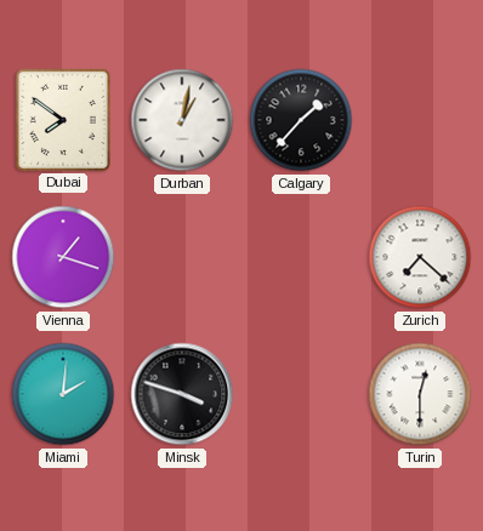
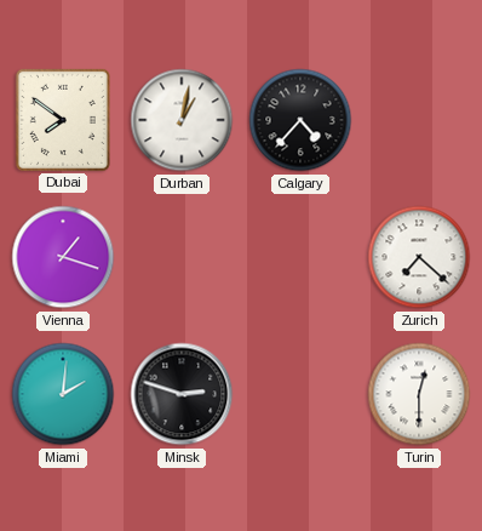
Calgary: 1:37 -> 4:37
Minsk: 3:48 -> 2:48
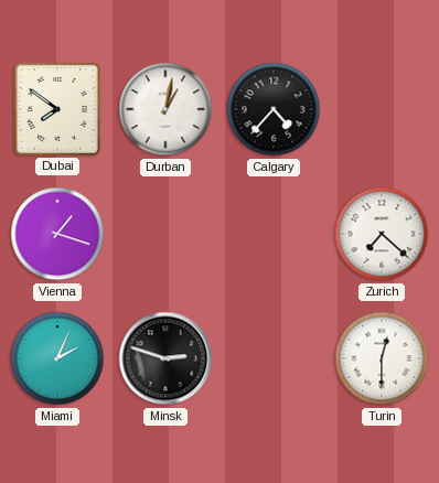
Miami: 2:01 -> 2:04
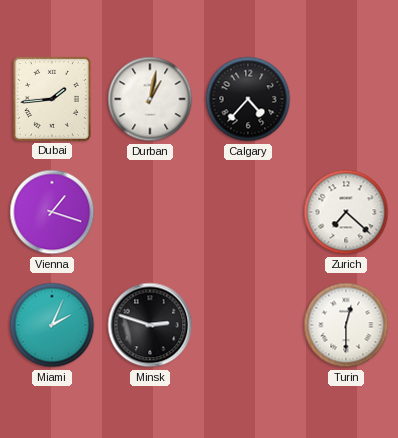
Dubai: 7:51 -> 1:44
